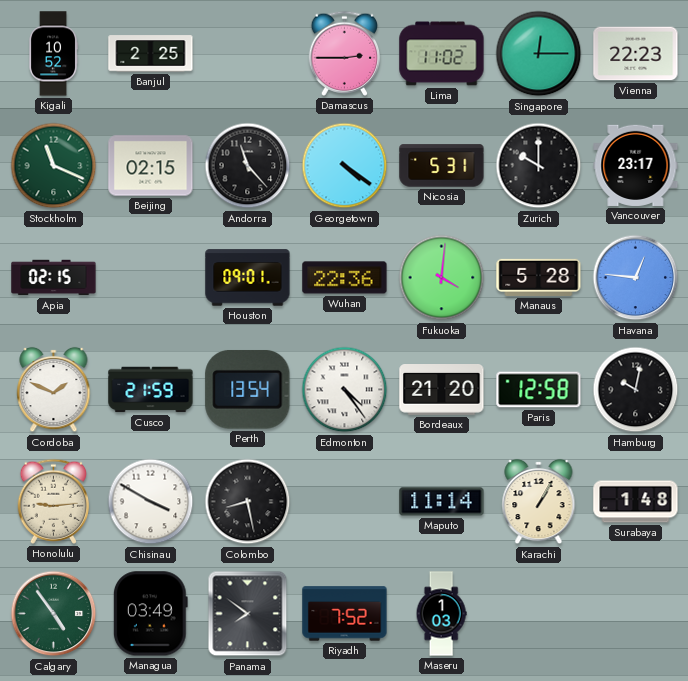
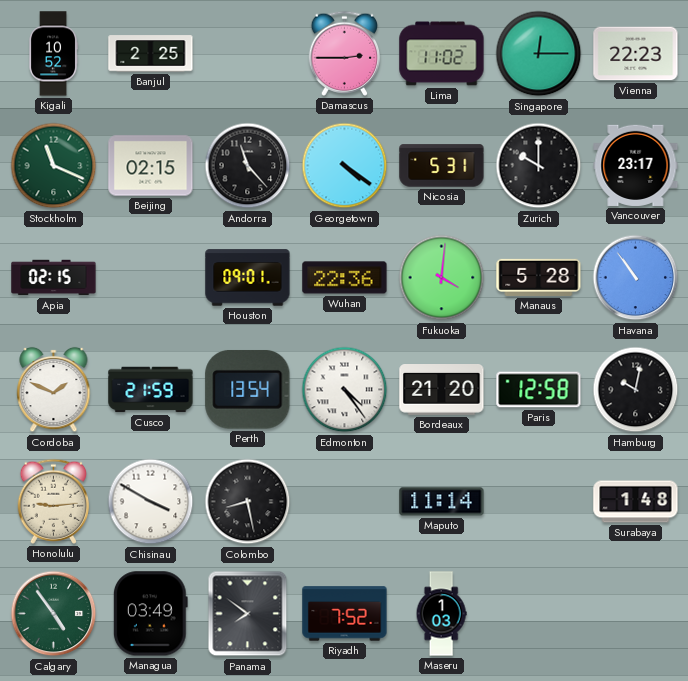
Havana: 12:46 -> 10:54
Karachi: 1:05 -> none
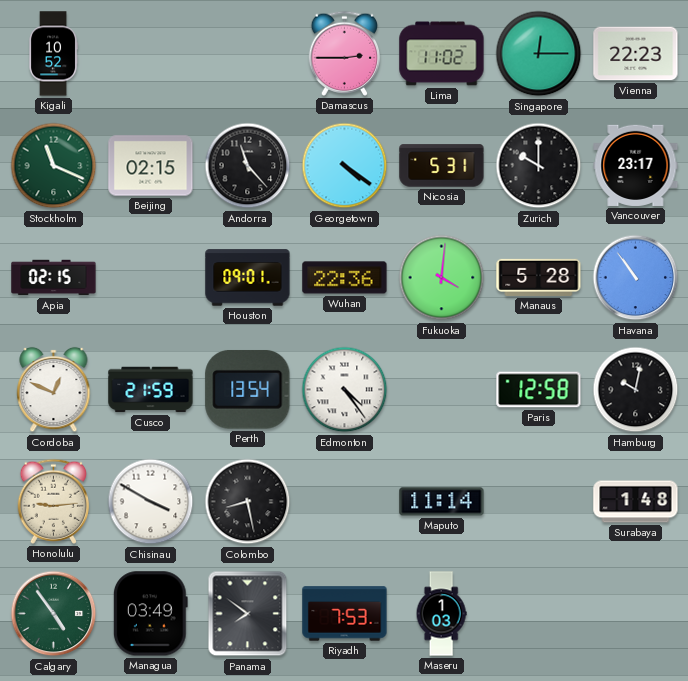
Banjul: 2:25 -> none
Cordoba: 1:49 -> 12:49
Bordeaux: 21:20 -> none
Riyadh: 7:52 -> 7:53
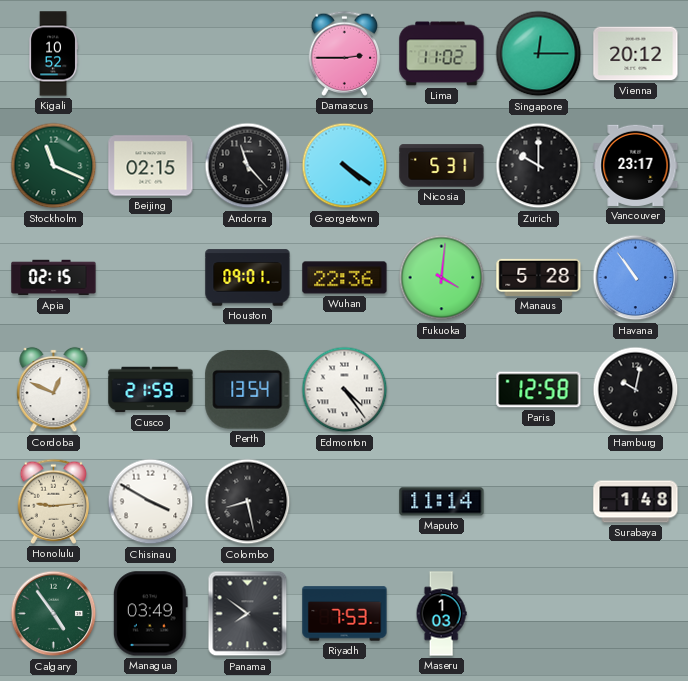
Vienna: 22:23 -> 20:12
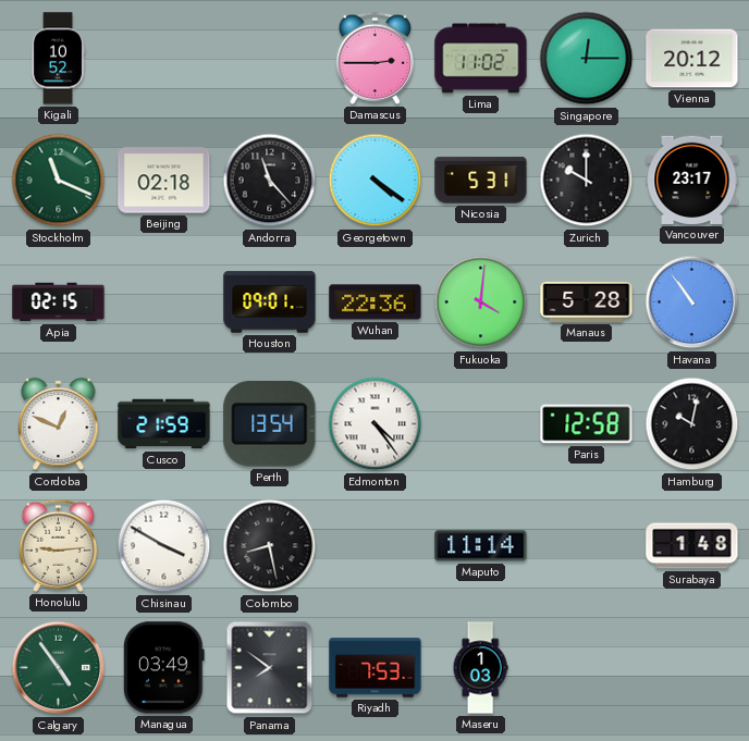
Beijing: 02:15 -> 02:18
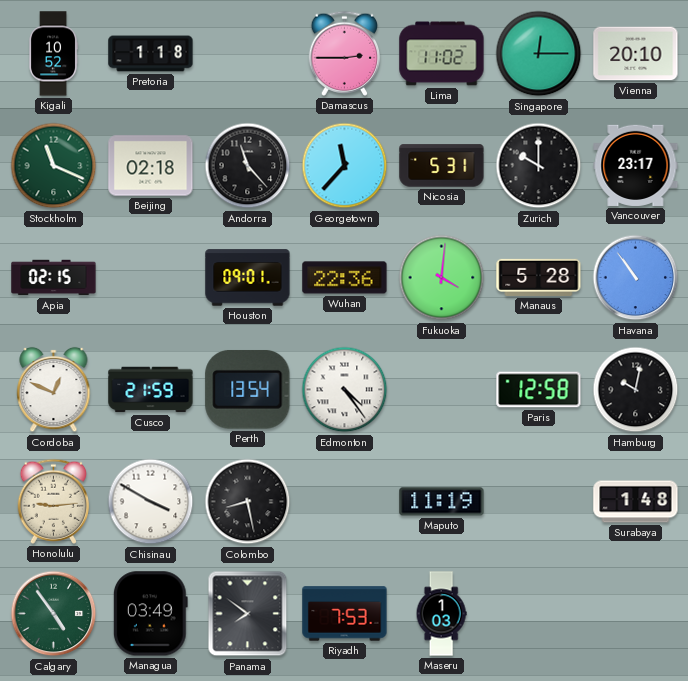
Pretoria: none -> 1:18
Vienna: 20:12 -> 20:10
Georgetown: 4:21 -> 11:37
Maputo: 11:14 -> 11:19
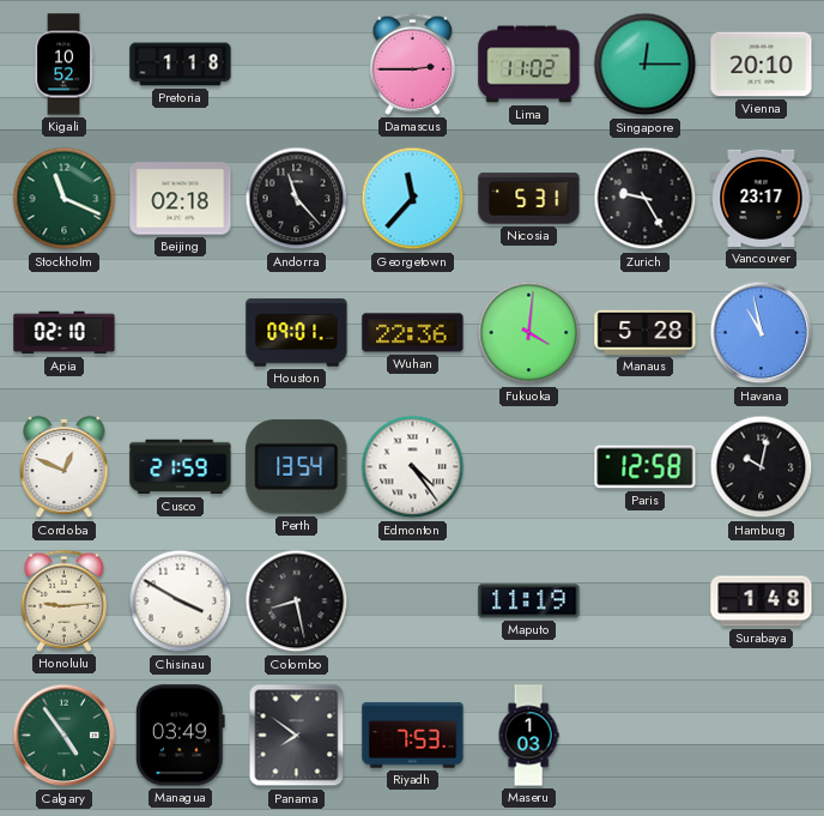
Zurich: 10:00 -> 9:25
Apia: 02:15 -> 02:10
Havana: 10:54 -> 10:58
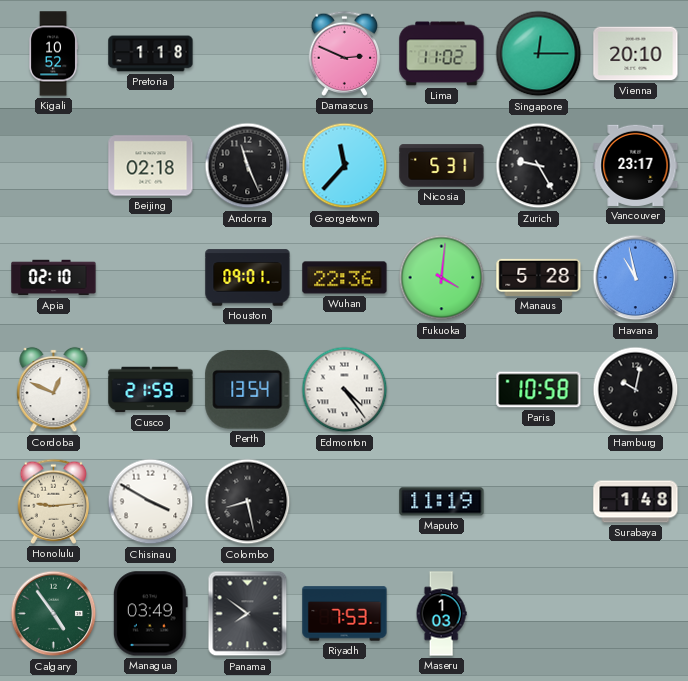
Damascus: 2:45 -> 2:49
Stockholm: 11:19 -> none
Andorra: 11:23 -> 11:26
Paris: 12:58 -> 10:58
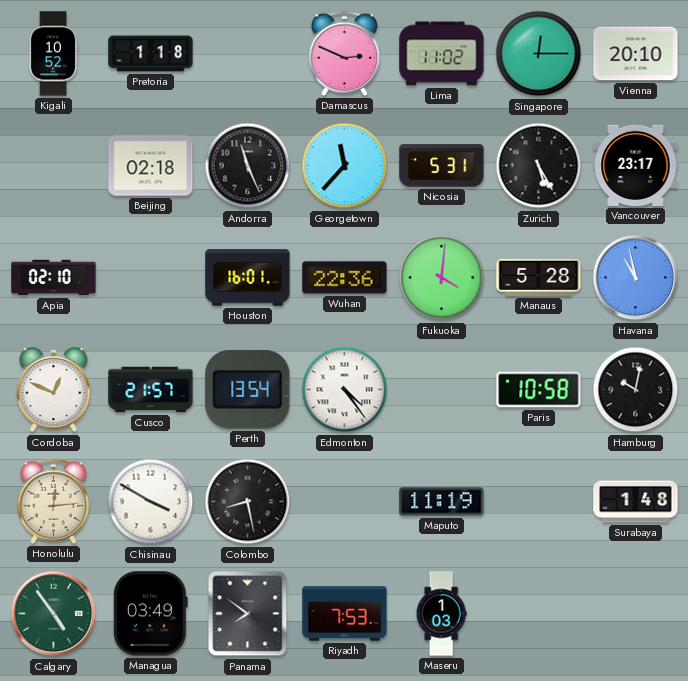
Zurich: 9:25 -> 5:25
Houston: 09:01 -> 16:01
Cusco: 21:59 -> 21:57
Honolulu: 9:14 -> 12:14
